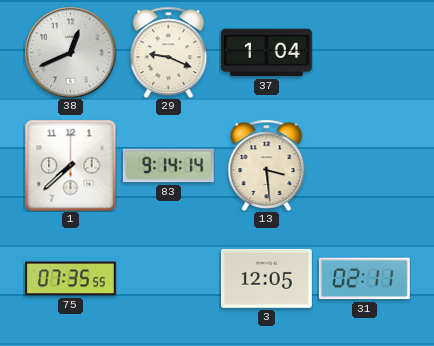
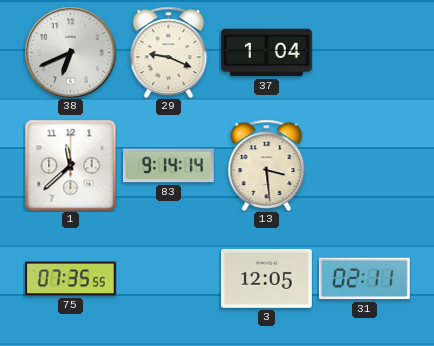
38: 12:41 -> 6:41
1: 7:38 -> 11:38
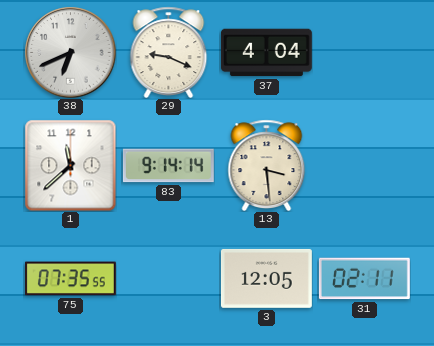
37: 1:04 -> 4:04
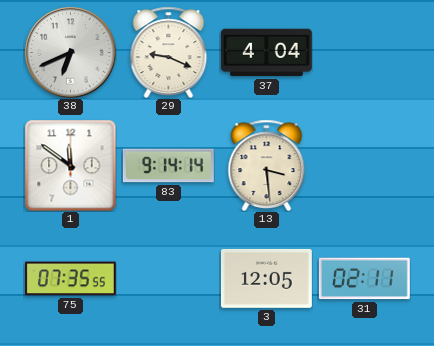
1: 11:38 -> 11:51
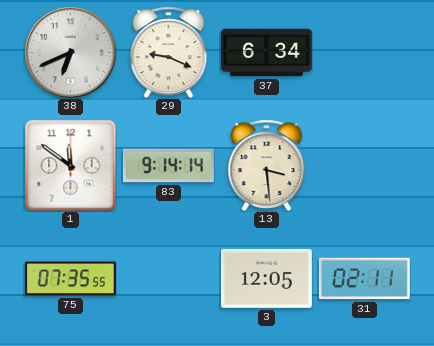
37: 4:04 -> 6:34
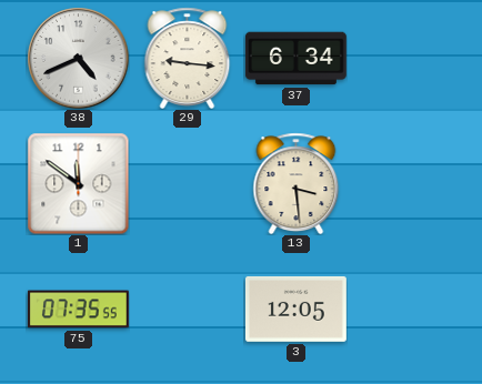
38: 6:41 -> 4:41
29: 9:19 -> 9:16
83: 9:14 -> none
31: 02:11 -> none
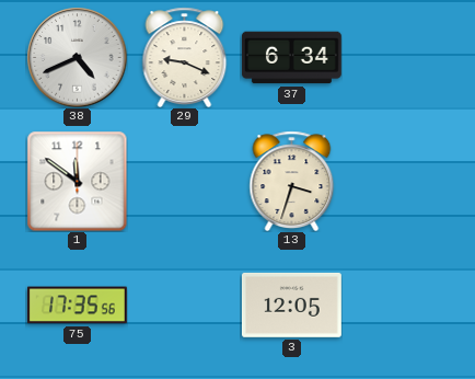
29: 9:16 -> 9:19
13: 3:29 -> 3:33
75: 07:35 -> 17:35
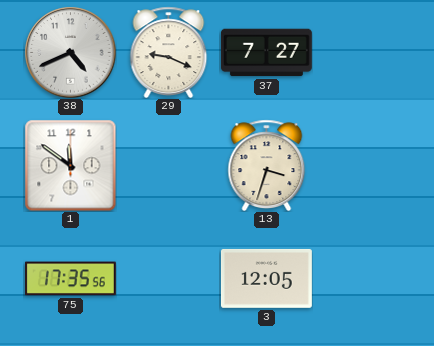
37: 6:34 -> 7:27
